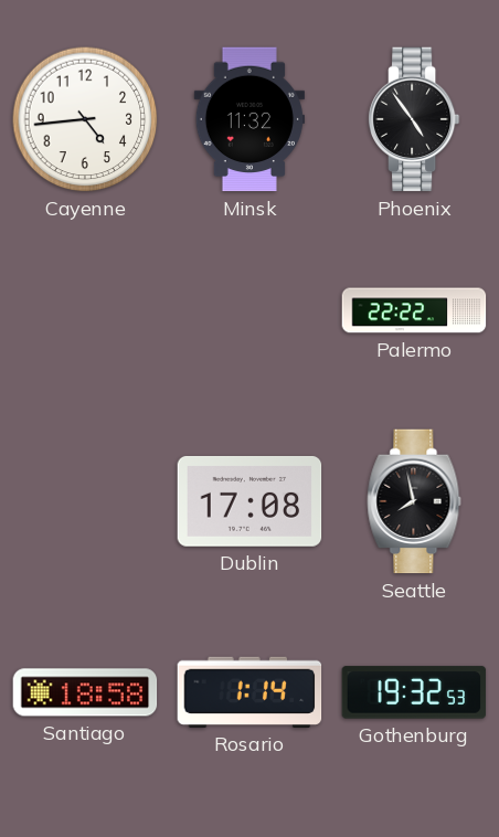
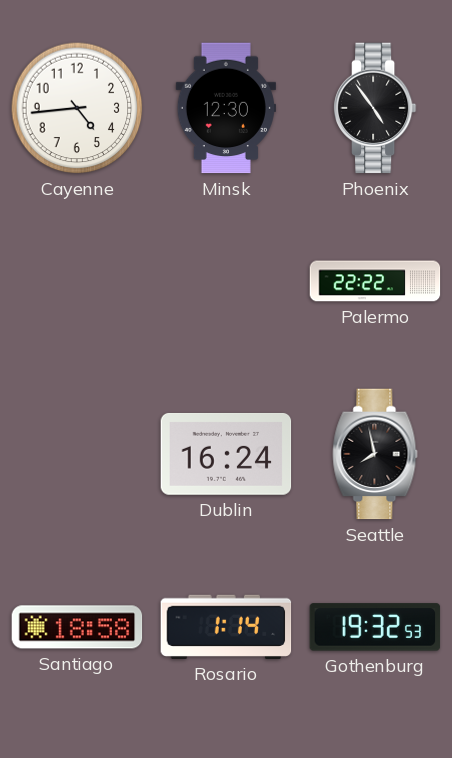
Minsk: 11:32 -> 12:30
Dublin: 17:08 -> 16:24
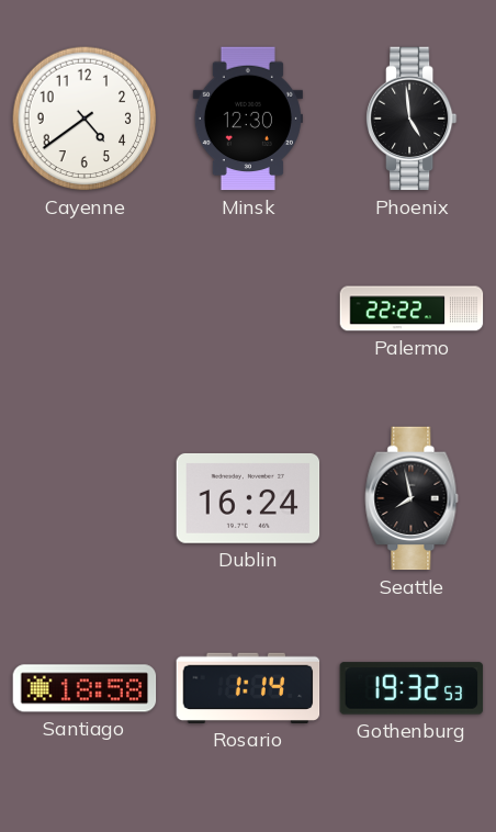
Cayenne: 4:44 -> 4:39
Phoenix: 4:54 -> 4:59
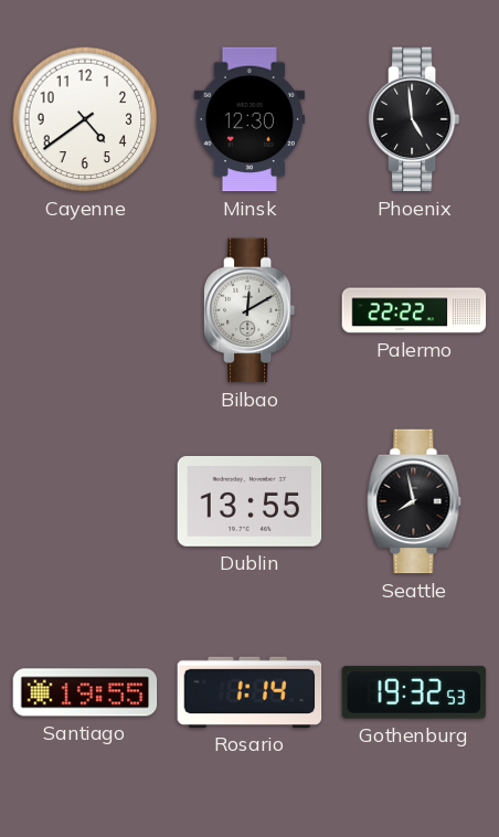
Bilbao: none -> 12:10
Dublin: 16:24 -> 13:55
Santiago: 18:58 -> 19:55
